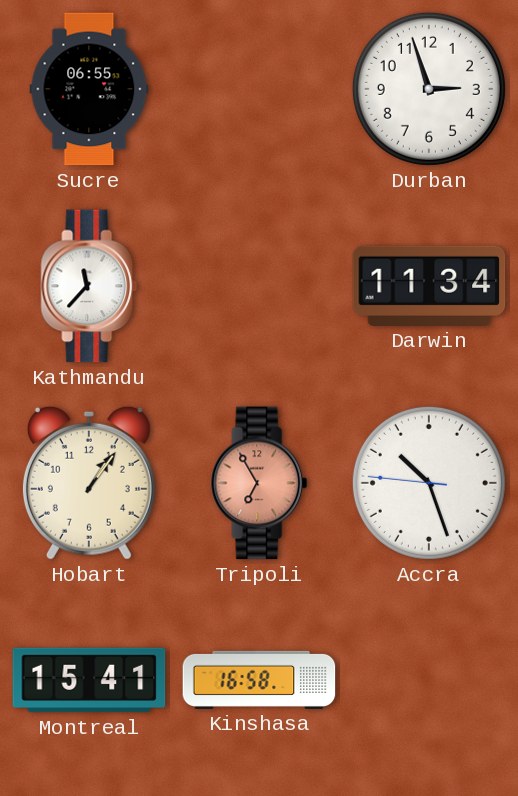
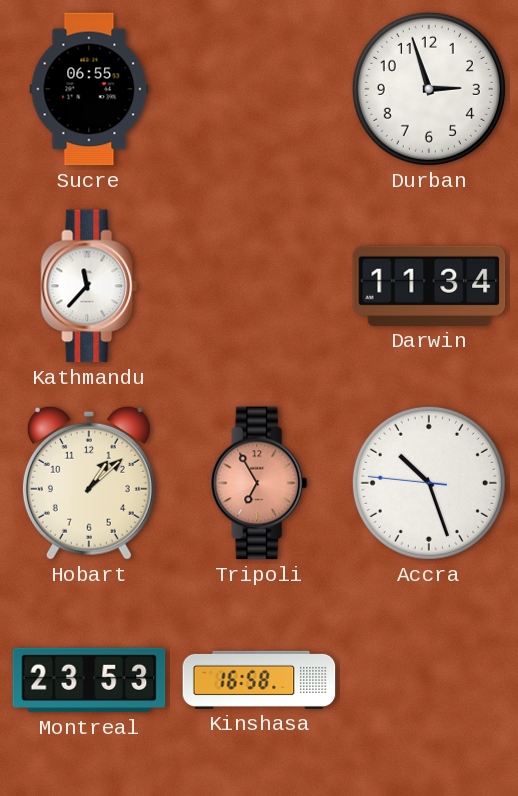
Hobart: 1:06 -> 1:08
Montreal: 15:41 -> 23:53
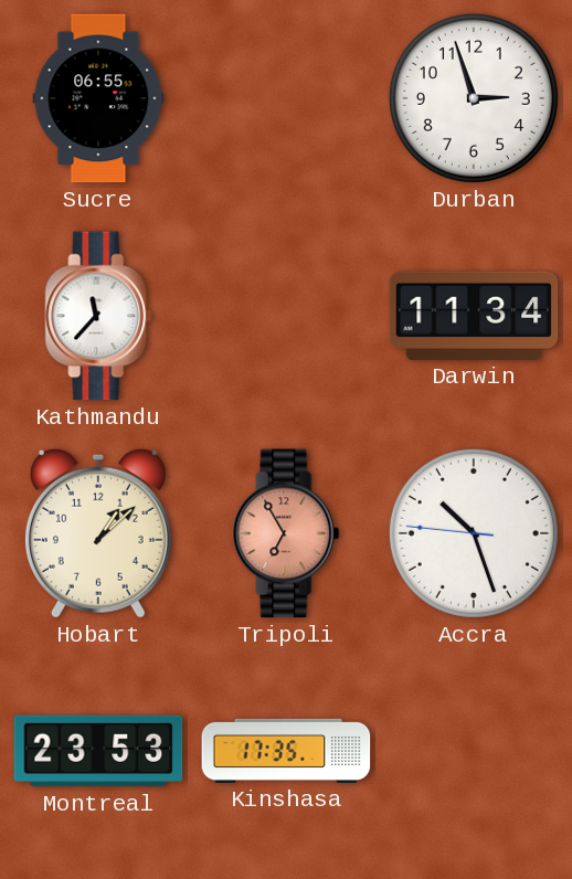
Kinshasa: 16:58 -> 17:35
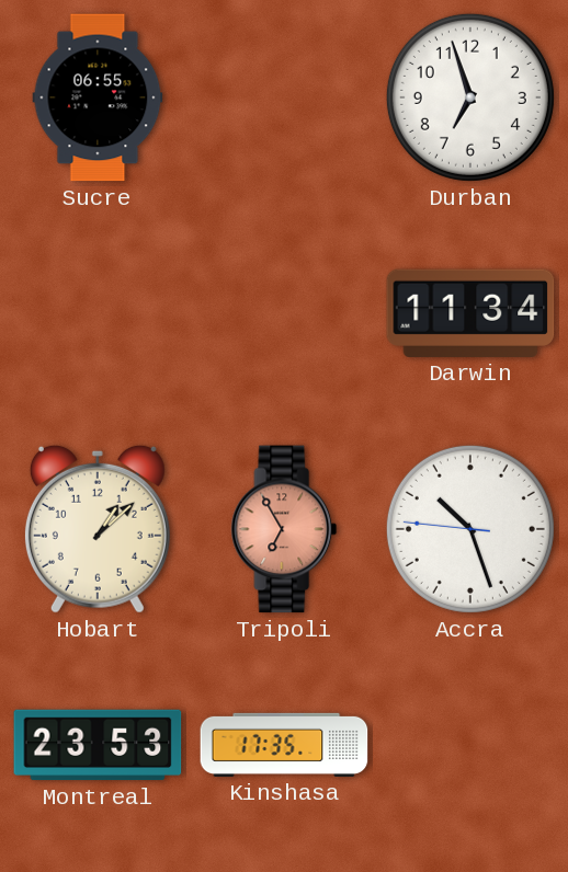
Durban: 2:57 -> 6:57
Kathmandu: 11:37 -> none
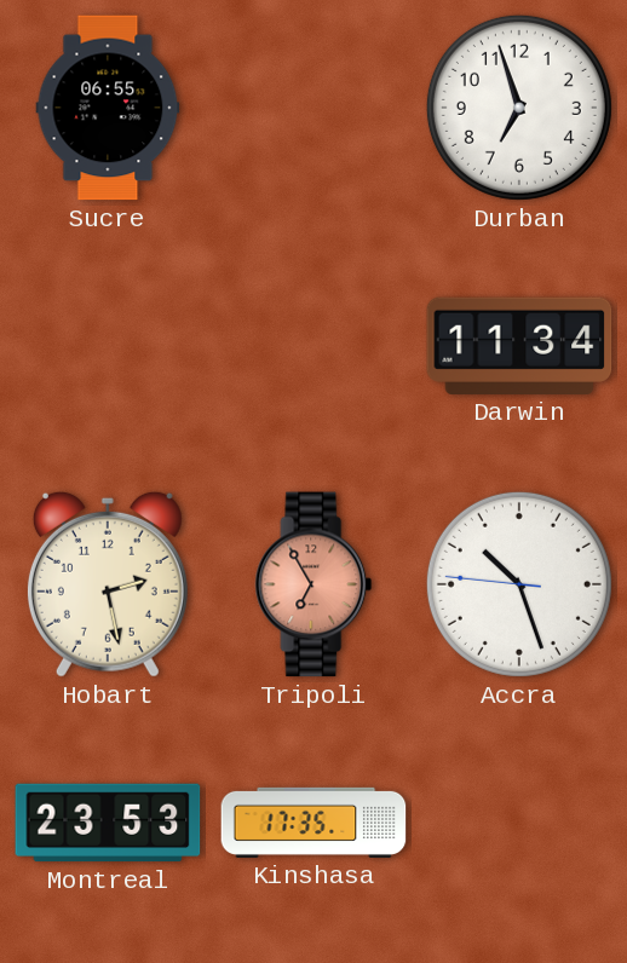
Hobart: 1:08 -> 2:28
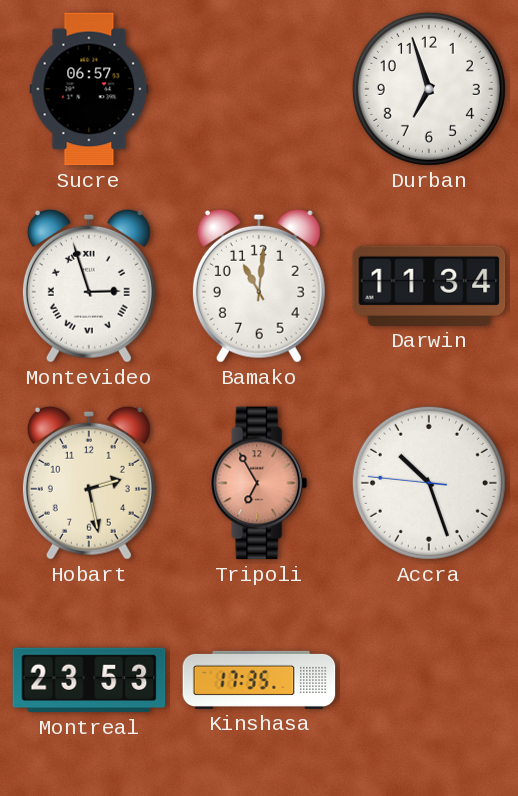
Sucre: 06:55 -> 06:57
Montevideo: none -> 2:57
Bamako: none -> 11:01
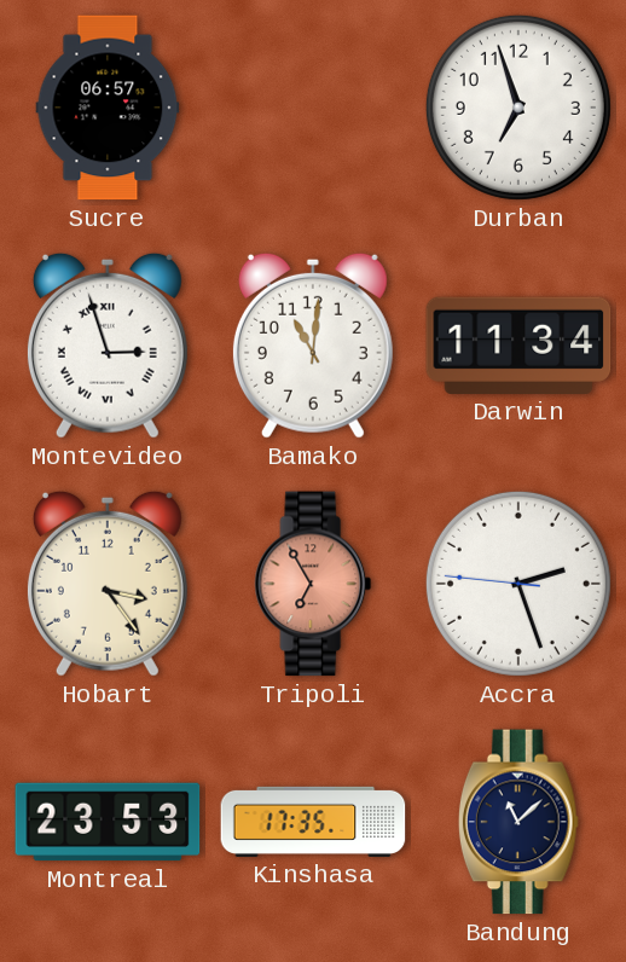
Hobart: 2:28 -> 3:24
Accra: 10:26 -> 2:26
Bandung: none -> 11:08
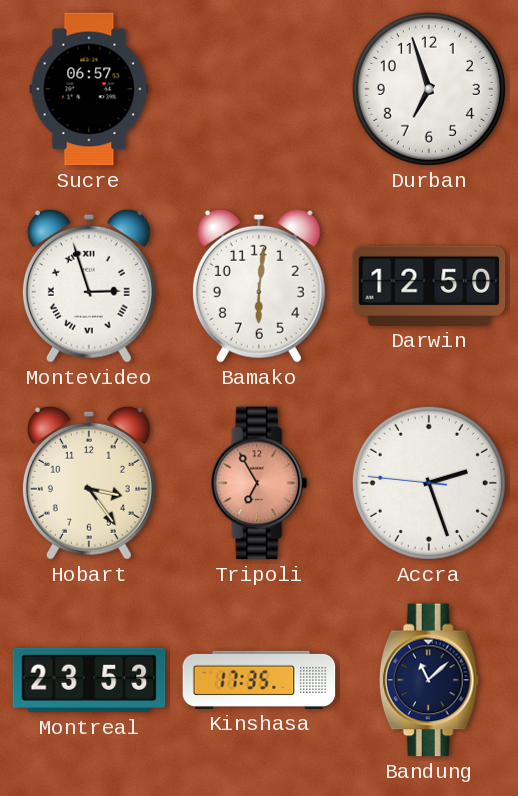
Bamako: 11:01 -> 6:01
Darwin: 11:34 -> 12:50
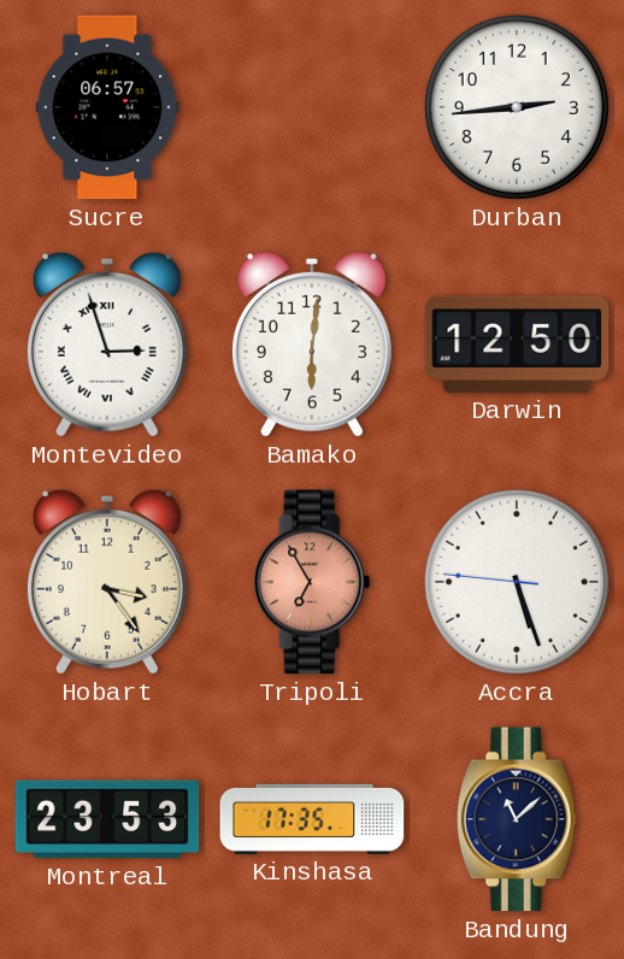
Durban: 6:57 -> 2:44
Accra: 2:26 -> 5:26
